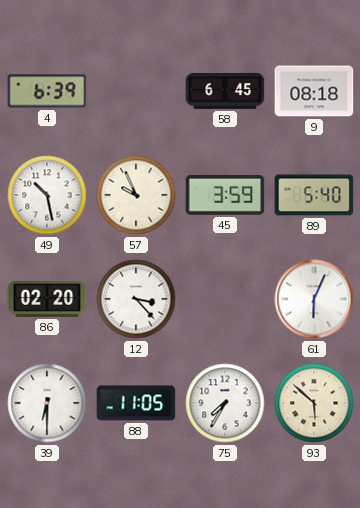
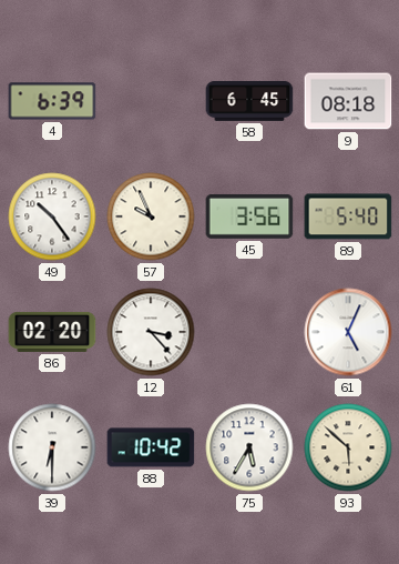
49: 10:28 -> 10:24
45: 3:59 -> 3:56
61: 6:04 -> 5:04
88: 11:05 -> 10:42
75: 7:35 -> 5:35
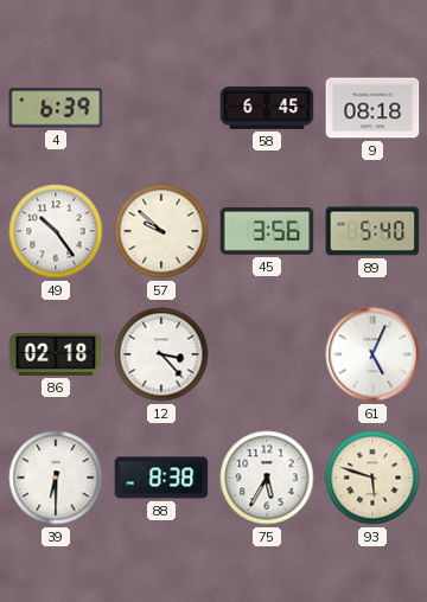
57: 9:56 -> 9:52
86: 02:20 -> 02:18
88: 10:42 -> 8:38
93: 5:52 -> 5:48
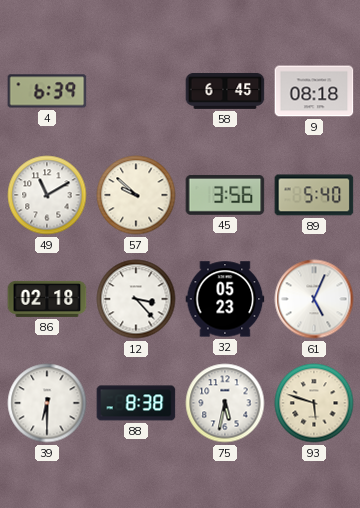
49: 10:24 -> 11:10
32: none -> 05:23
75: 5:35 -> 5:32
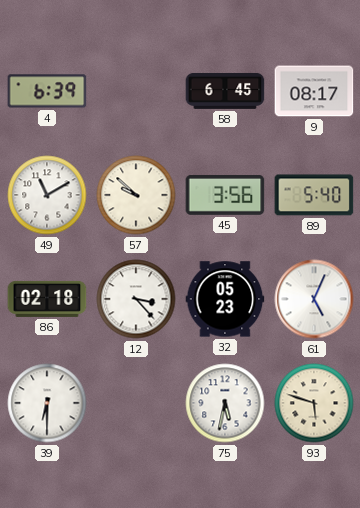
9: 08:18 -> 08:17
88: 8:38 -> none
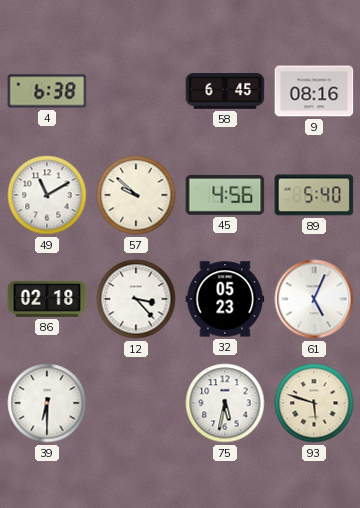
4: 6:39 -> 6:38
9: 08:17 -> 08:16
45: 3:56 -> 4:56
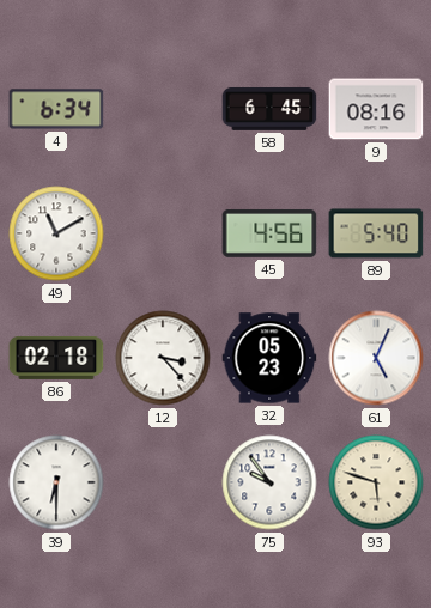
4: 6:38 -> 6:34
57: 9:52 -> none
75: 5:32 -> 9:54
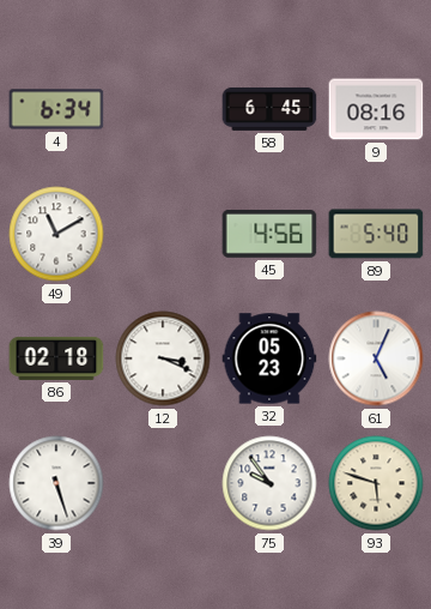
12: 3:23 -> 3:19
39: 6:30 -> 5:27
